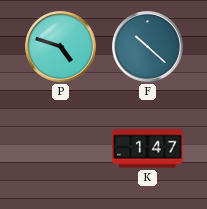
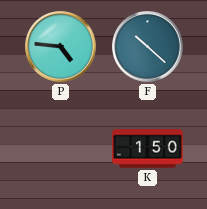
P: 4:48 -> 4:46
K: 1:47 -> 1:50
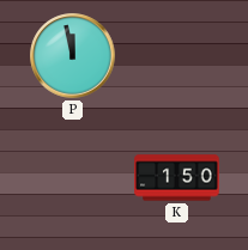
P: 4:46 -> 11:58
F: 10:22 -> none
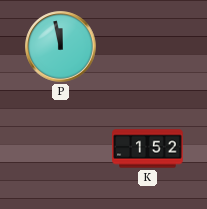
K: 1:50 -> 1:52
